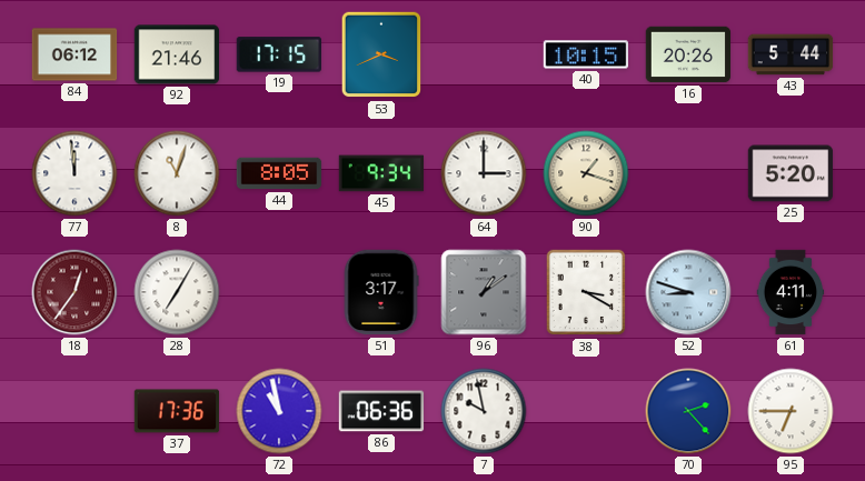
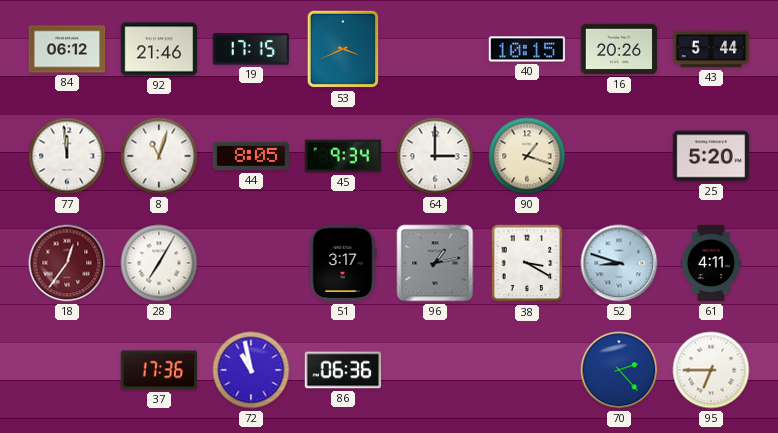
96: 1:09 -> 1:13
7: 9:58 -> none
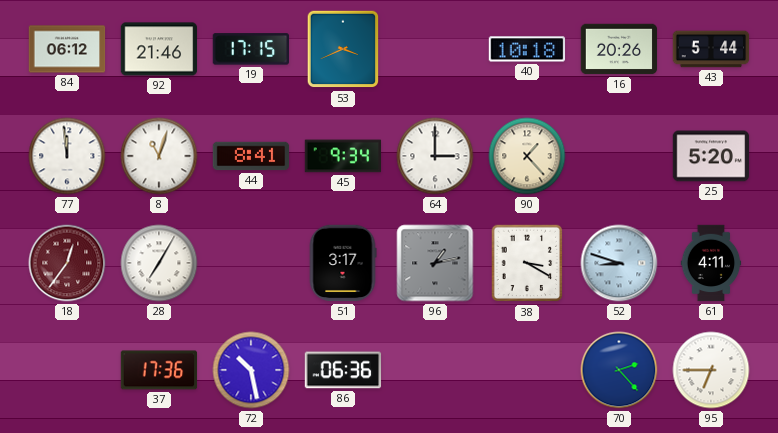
40: 10:15 -> 10:18
44: 8:05 -> 8:41
90: 1:18 -> 1:23
72: 10:58 -> 10:28
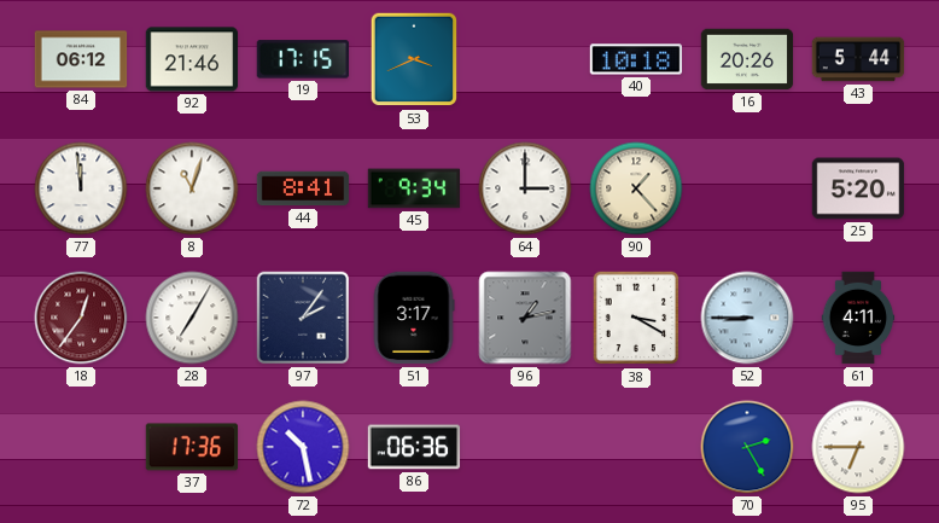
97: none -> 2:06
52: 8:48 -> 8:45
70: 2:23 -> 2:25
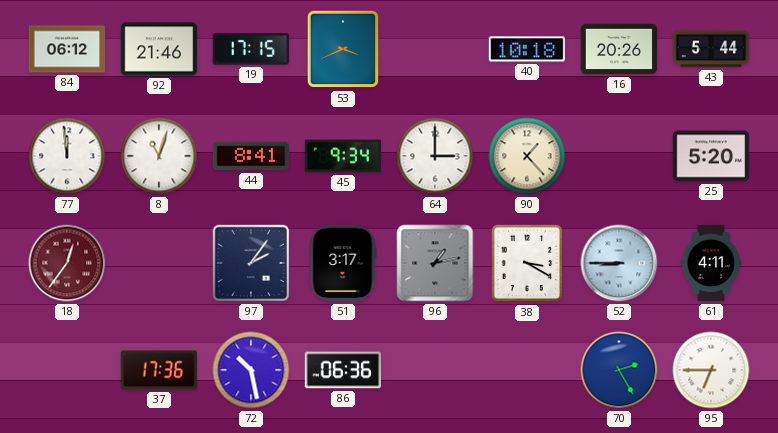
28: 7:05 -> none
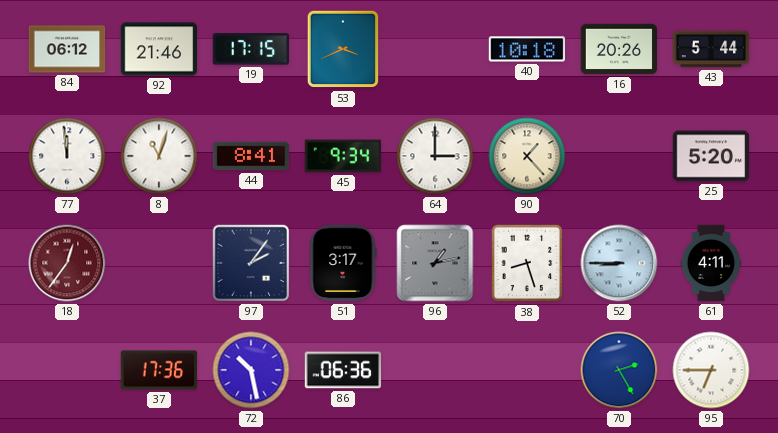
38: 3:20 -> 8:27
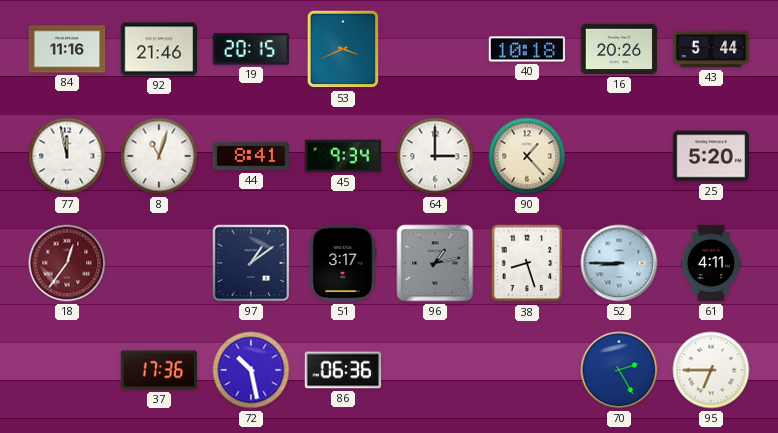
84: 06:12 -> 11:16
19: 17:15 -> 20:15
77: 11:59 -> 11:58
97: 2:06 -> 1:09
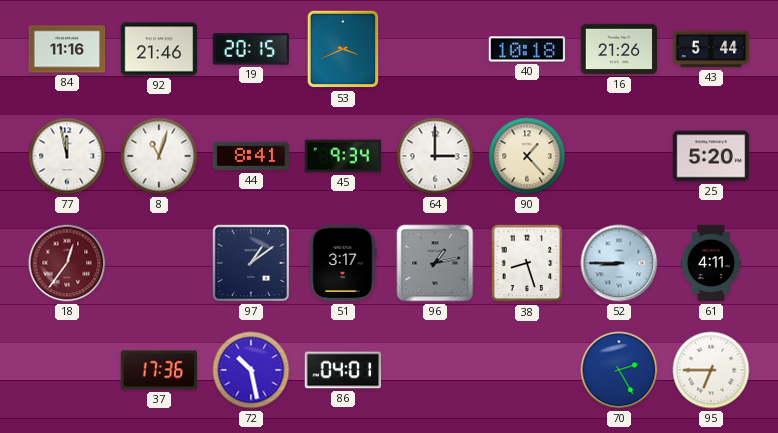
16: 20:26 -> 21:26
86: 06:36 -> 04:01
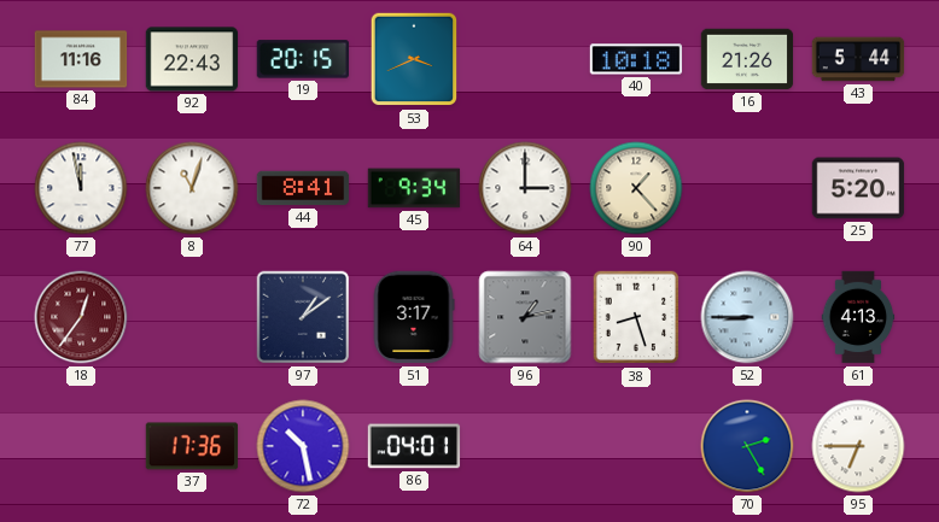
92: 21:46 -> 22:43
61: 4:11 -> 4:13
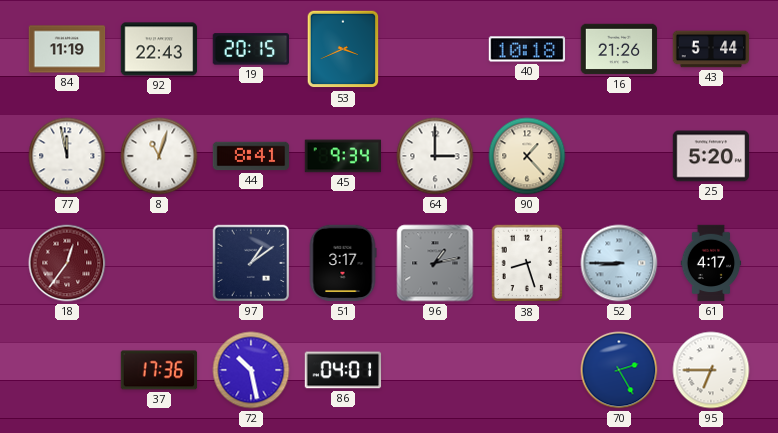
84: 11:16 -> 11:19
61: 4:13 -> 4:17
